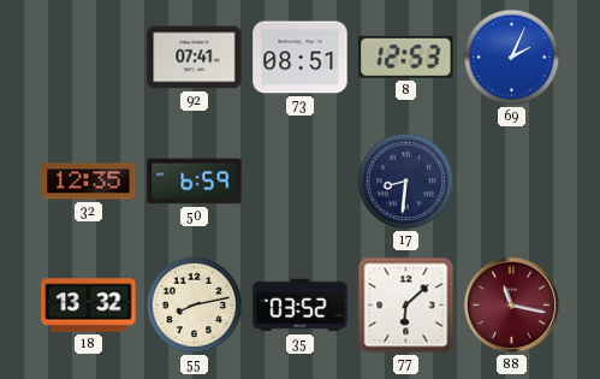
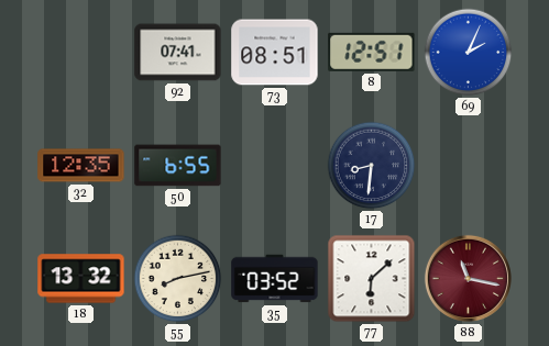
8: 12:53 -> 12:51
50: 6:59 -> 6:55
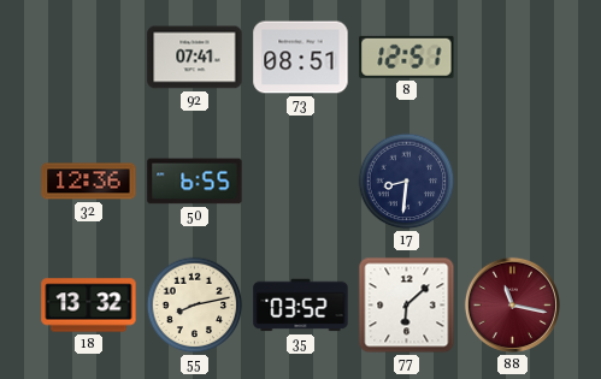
69: 2:04 -> none
32: 12:35 -> 12:36
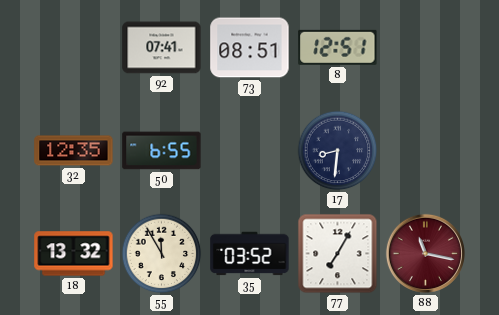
32: 12:36 -> 12:35
55: 8:13 -> 11:55
77: 6:08 -> 7:05
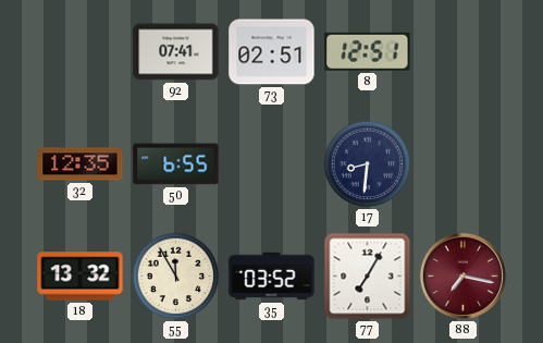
73: 08:51 -> 02:51
88: 11:17 -> 7:17
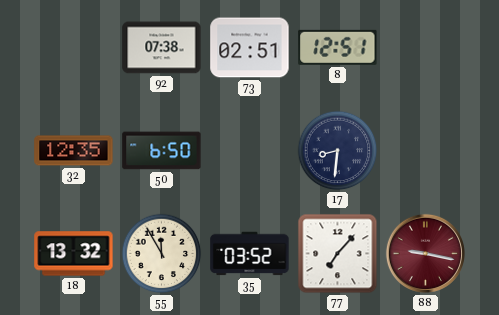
92: 07:41 -> 07:38
50: 6:55 -> 6:50
77: 7:05 -> 7:07
88: 7:17 -> 9:17
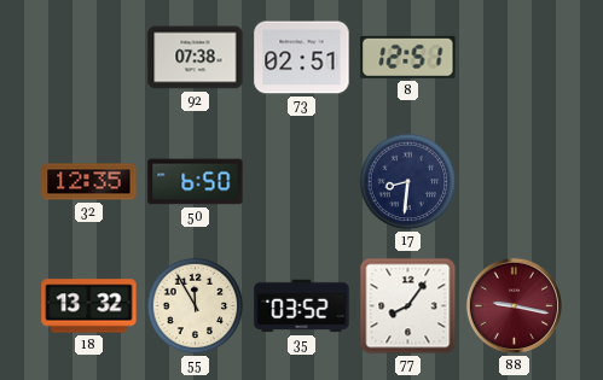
77: 7:07 -> 8:06
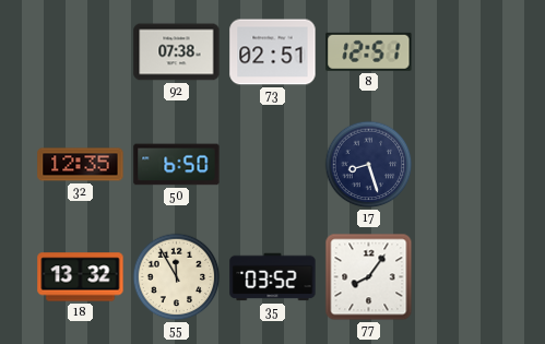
17: 8:31 -> 8:27
88: 9:17 -> none
